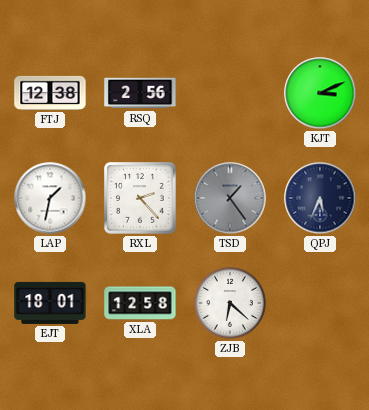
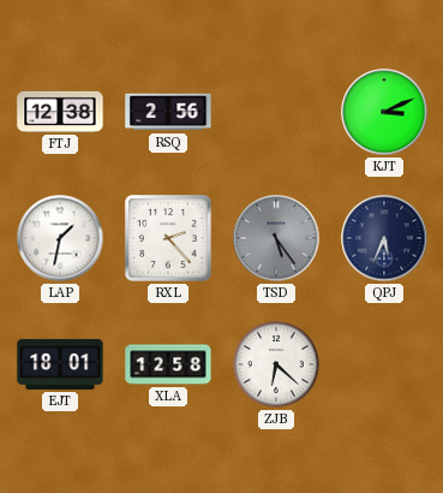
TSD: 1:24 -> 5:24
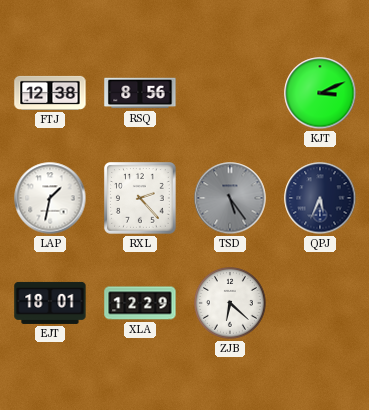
RSQ: 2:56 -> 8:56
XLA: 12:58 -> 12:29
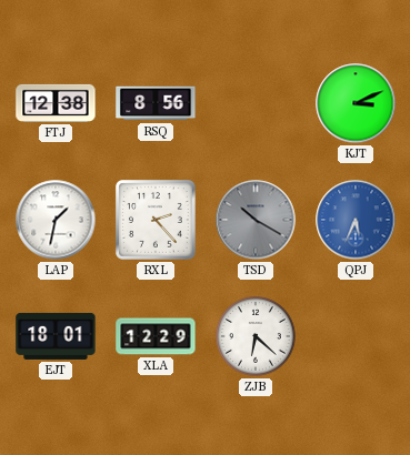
TSD: 5:24 -> 10:20
QPJ dial: navy -> blue
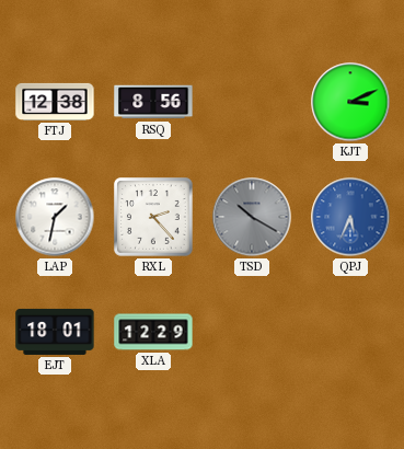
ZJB: 6:22 -> none
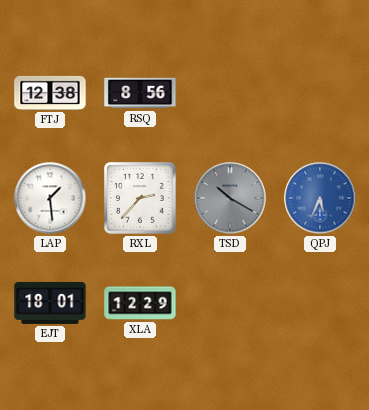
KJT: 3:11 -> none
LAP: 1:32 -> 1:29
RXL: 2:23 -> 2:37
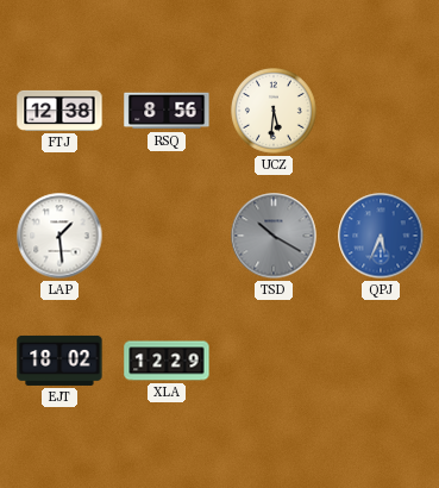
UCZ: none -> 5:31
RXL: 2:37 -> none
EJT: 18:01 -> 18:02
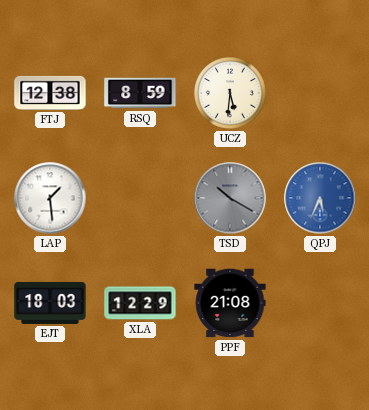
RSQ: 8:56 -> 8:59
EJT: 18:02 -> 18:03
PPF: none -> 21:08
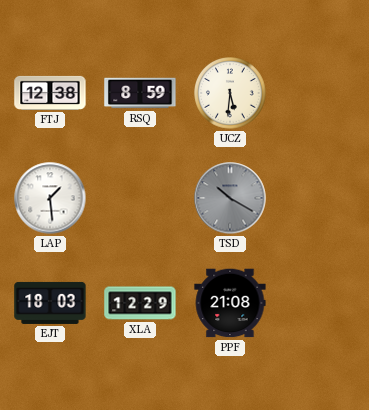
QPJ: 5:34 -> none
